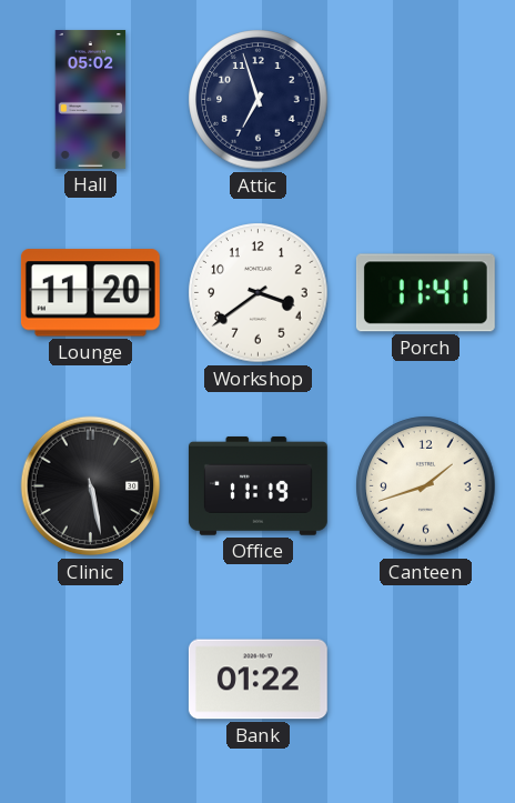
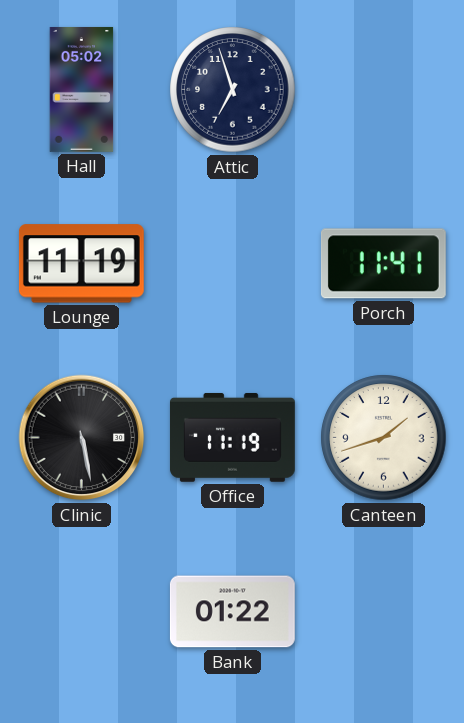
Lounge: 11:20 -> 11:19
Workshop: 3:39 -> none
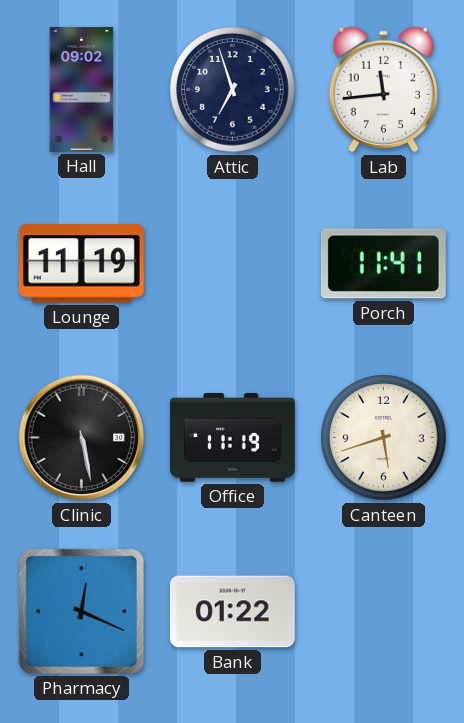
Hall: 05:02 -> 09:02
Lab: none -> 11:44
Canteen: 1:42 -> 5:42
Pharmacy: none -> 12:19
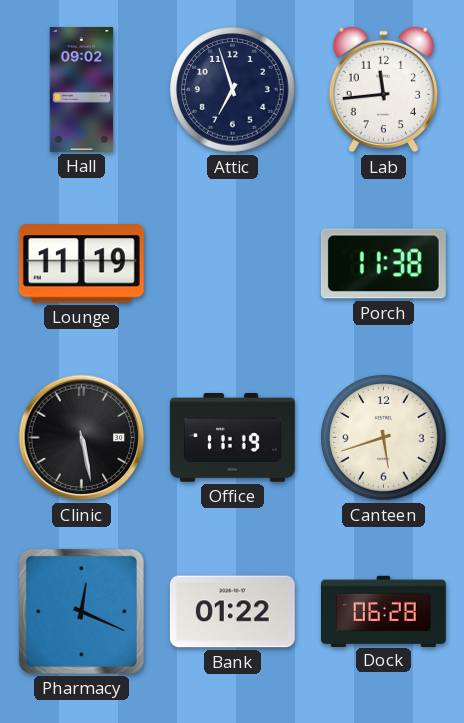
Porch: 11:41 -> 11:38
Dock: none -> 06:28
